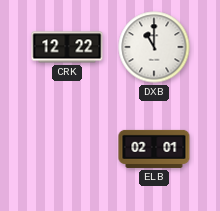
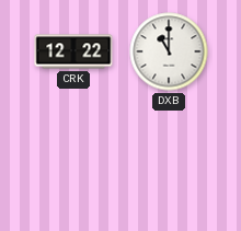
ELB: 02:01 -> none
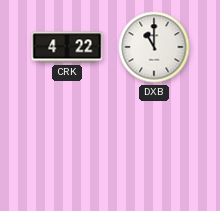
CRK: 12:22 -> 4:22
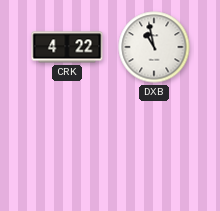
DXB: 11:00 -> 10:58
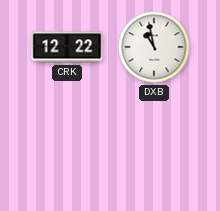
CRK: 4:22 -> 12:22
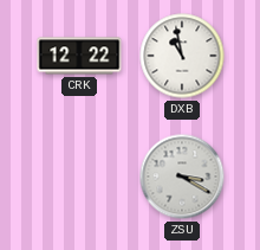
ZSU: none -> 3:20
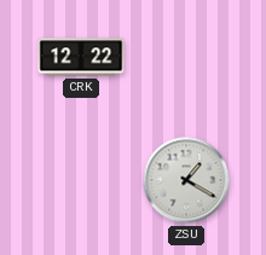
DXB: 10:58 -> none
ZSU: 3:20 -> 1:20
